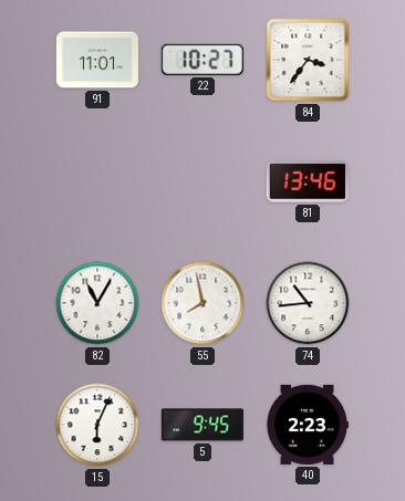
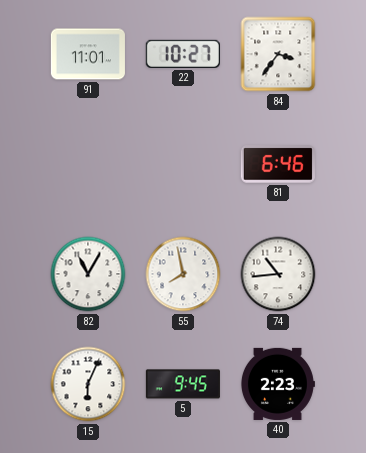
81: 13:46 -> 6:46
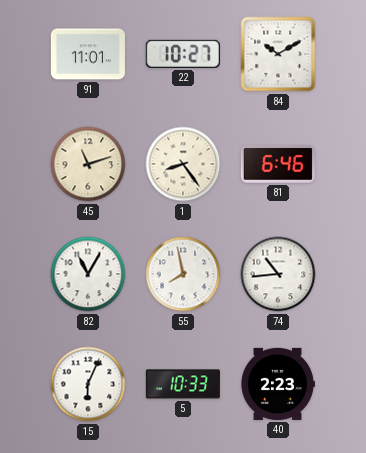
84: 3:36 -> 10:10
45: none -> 11:12
1: none -> 8:24
5: 9:45 -> 10:33
